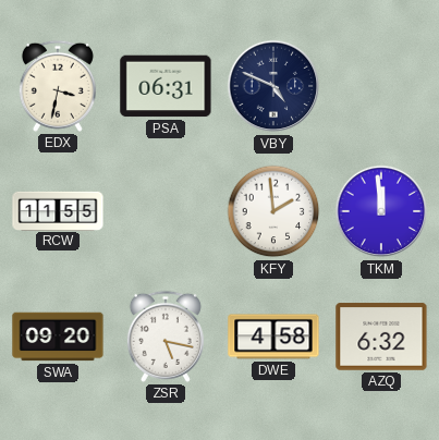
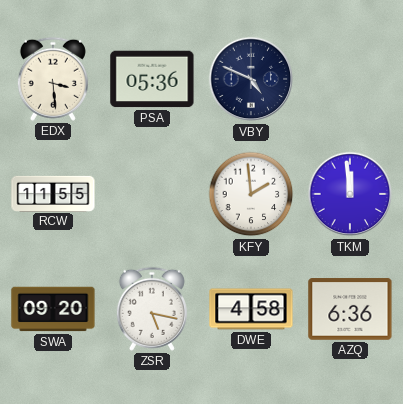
EDX: 3:32 -> 3:29
PSA: 06:31 -> 05:36
AZQ: 6:32 -> 6:36
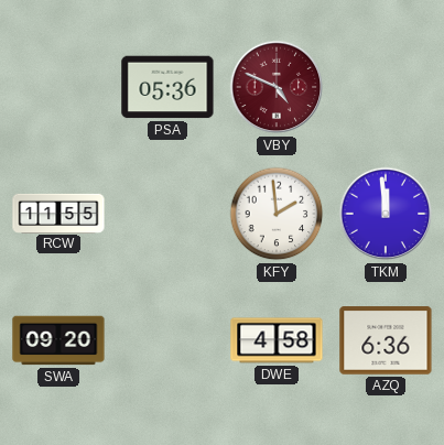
EDX: 3:29 -> none
VBY dial: navy -> burgundy
ZSR: 5:17 -> none
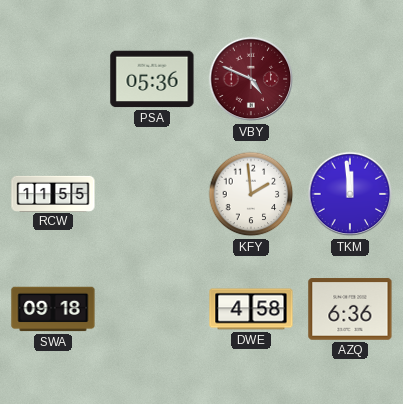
SWA: 09:20 -> 09:18
